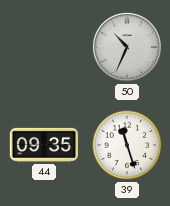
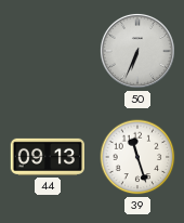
50: 10:34 -> 6:34
44: 09:35 -> 09:13
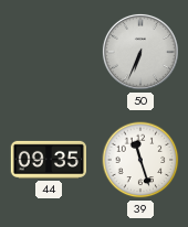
44: 09:13 -> 09:35
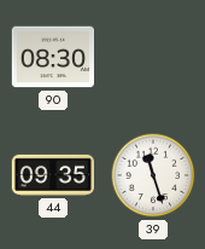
90: none -> 08:30
50: 6:34 -> none
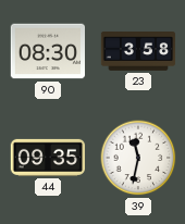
23: none -> 3:58
39: 11:27 -> 11:32
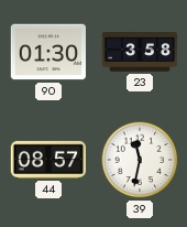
90: 08:30 -> 01:30
44: 09:35 -> 08:57
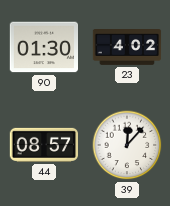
23: 3:58 -> 4:02
39: 11:32 -> 12:07
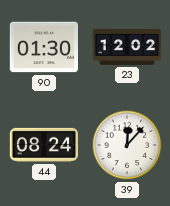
23: 4:02 -> 12:02
44: 08:57 -> 08:24
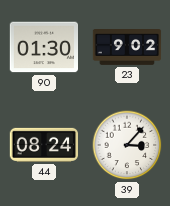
23: 12:02 -> 9:02
39: 12:07 -> 3:07
